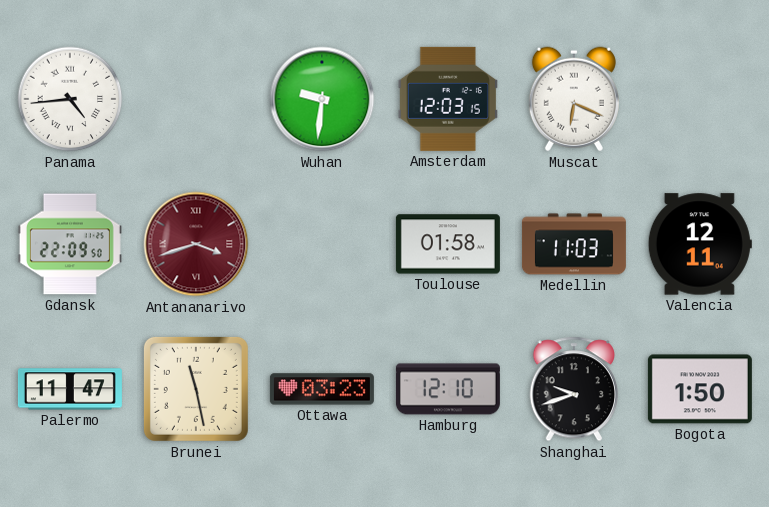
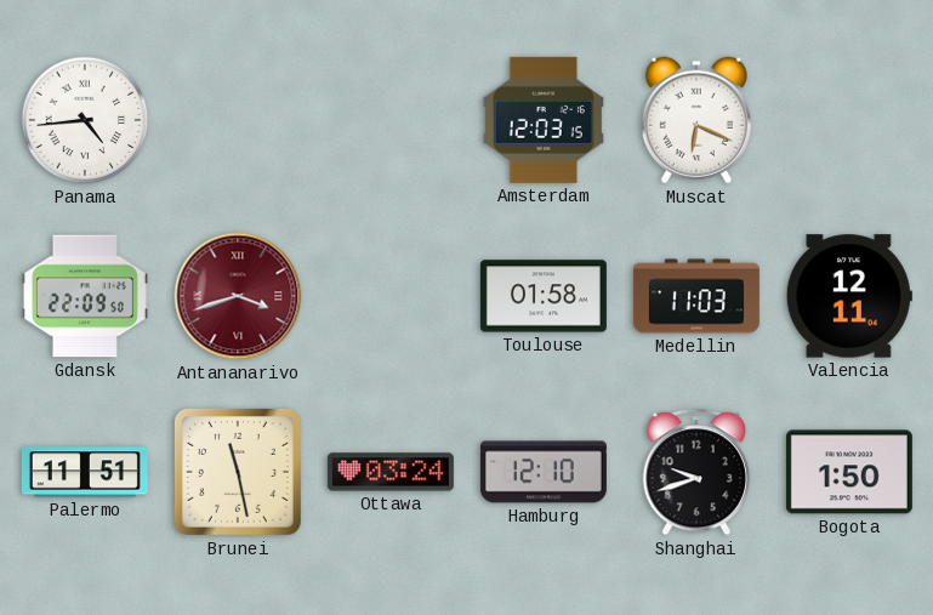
Wuhan: 9:31 -> none
Palermo: 11:47 -> 11:51
Ottawa: 03:23 -> 03:24
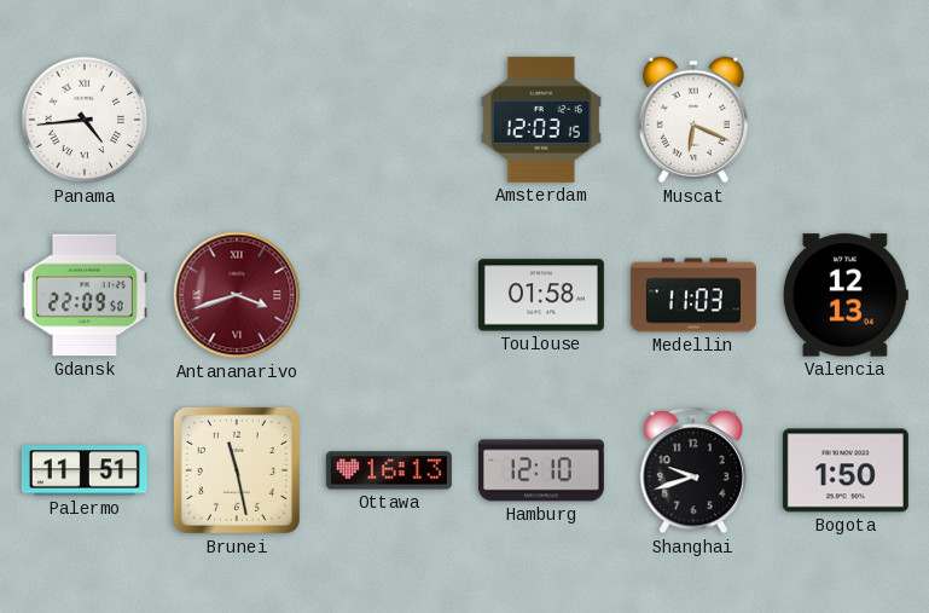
Valencia: 12:11 -> 12:13
Ottawa: 03:24 -> 16:13
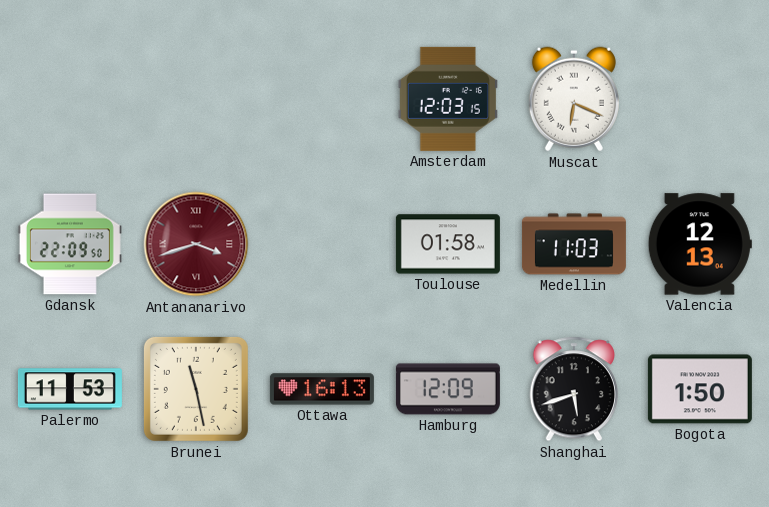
Panama: 4:44 -> none
Palermo: 11:51 -> 11:53
Hamburg: 12:10 -> 12:09
Shanghai: 9:42 -> 5:42
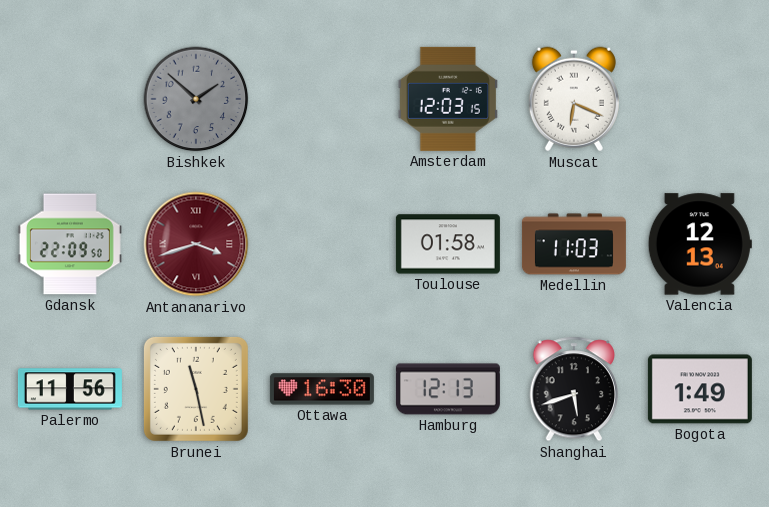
Bishkek: none -> 1:52
Palermo: 11:53 -> 11:56
Ottawa: 16:13 -> 16:30
Hamburg: 12:09 -> 12:13
Bogota: 1:50 -> 1:49
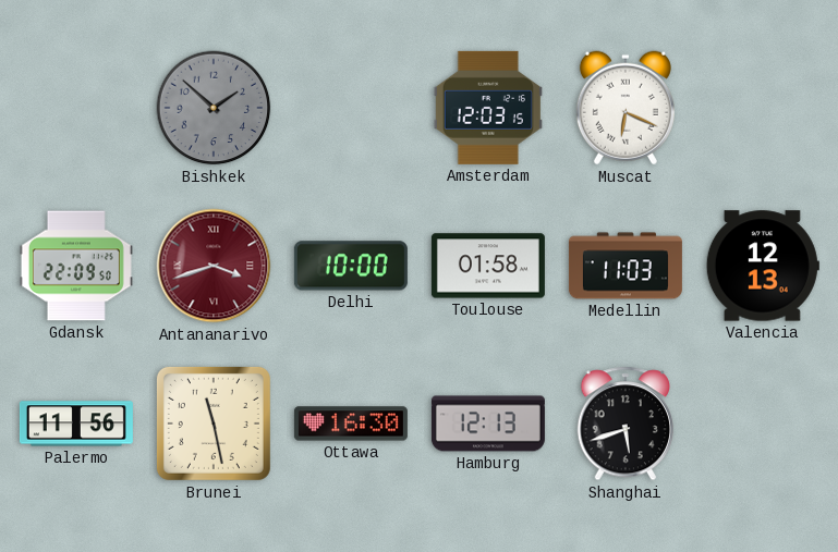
Delhi: none -> 10:00
Bogota: 1:49 -> none
